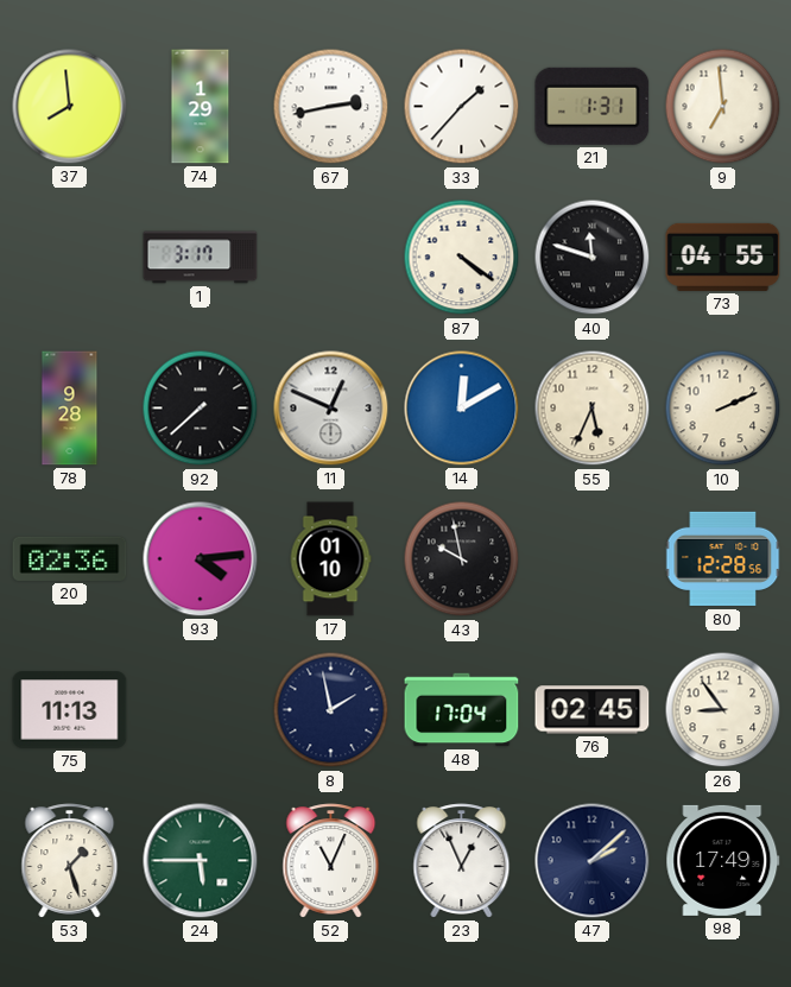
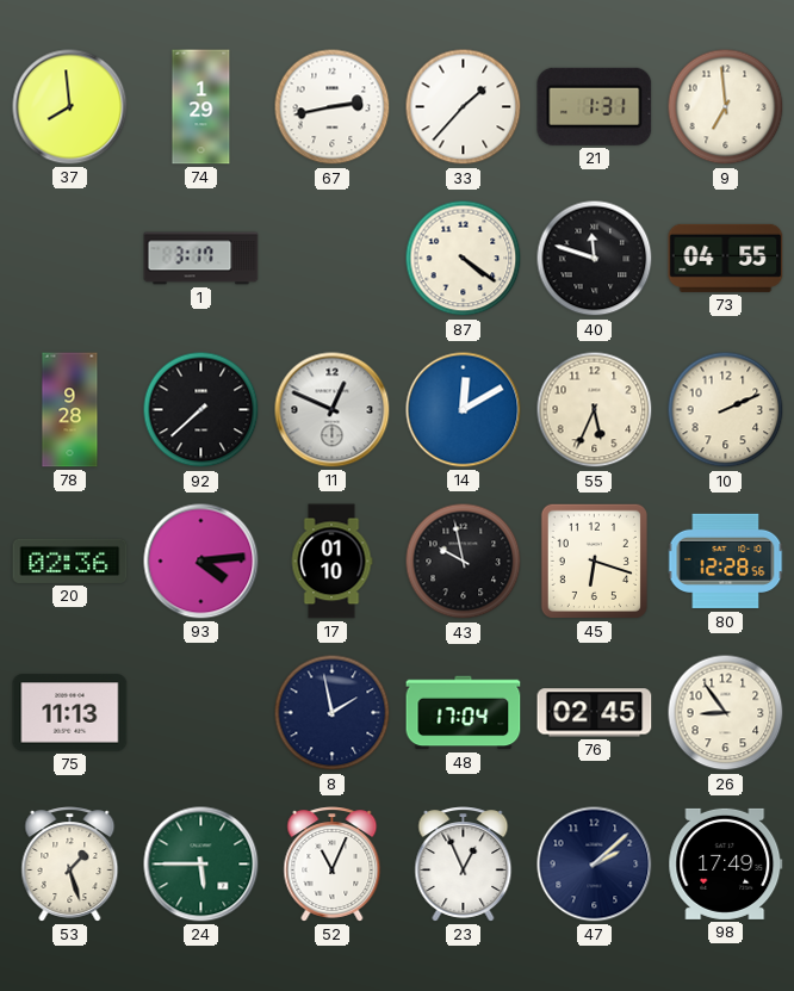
45: none -> 6:18
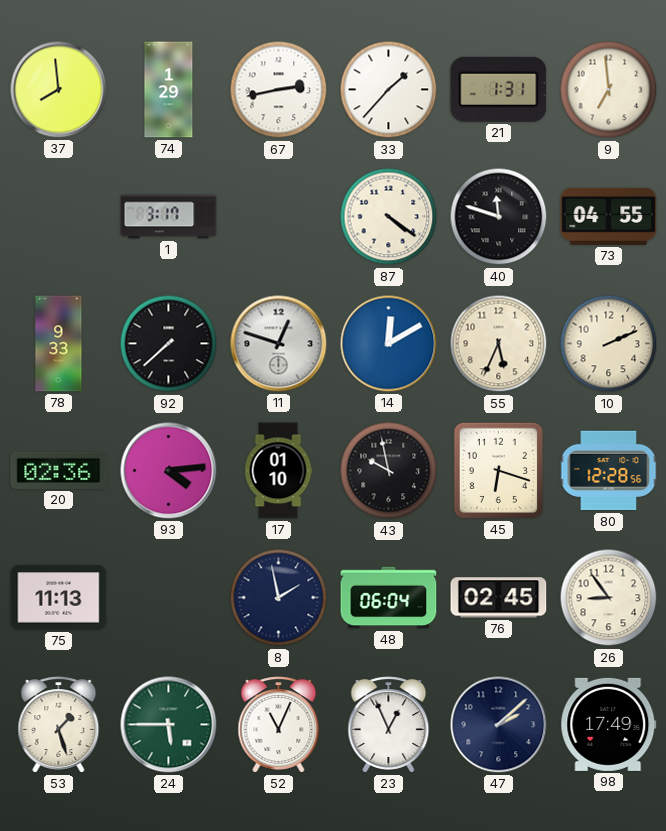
78: 9:28 -> 9:33
11: 12:49 -> 12:48
48: 17:04 -> 06:04
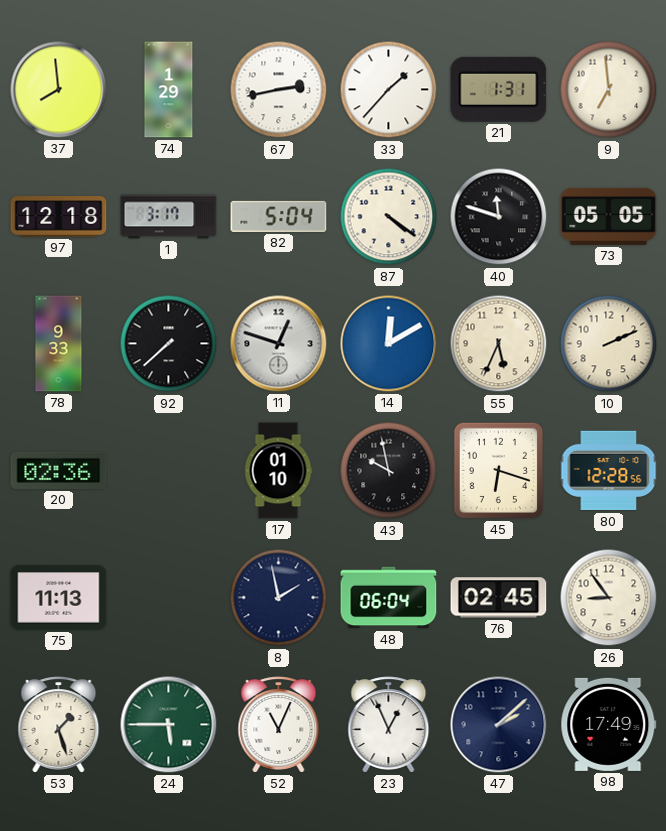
97: none -> 12:18
82: none -> 5:04
73: 04:55 -> 05:05
93: 4:14 -> none
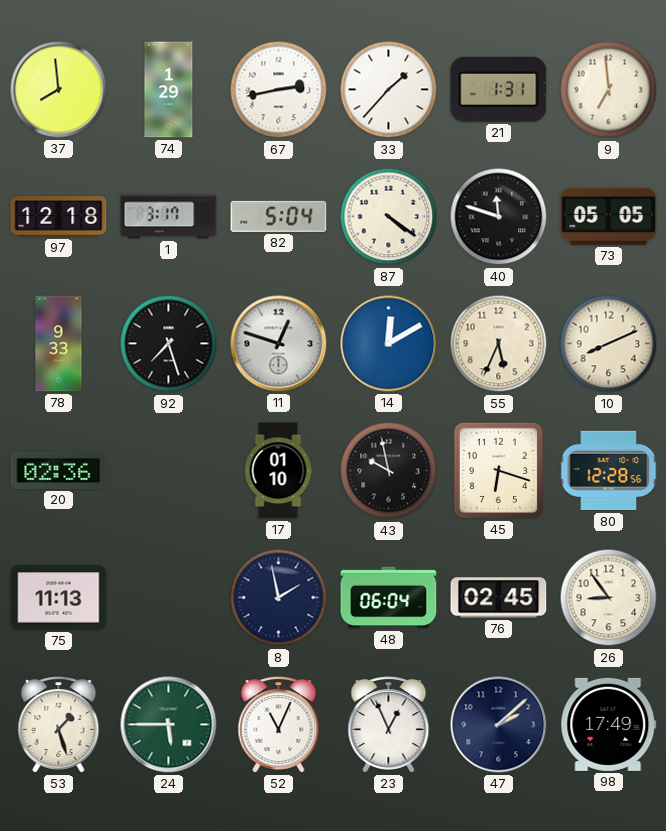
92: 7:38 -> 7:27
10: 2:11 -> 8:11
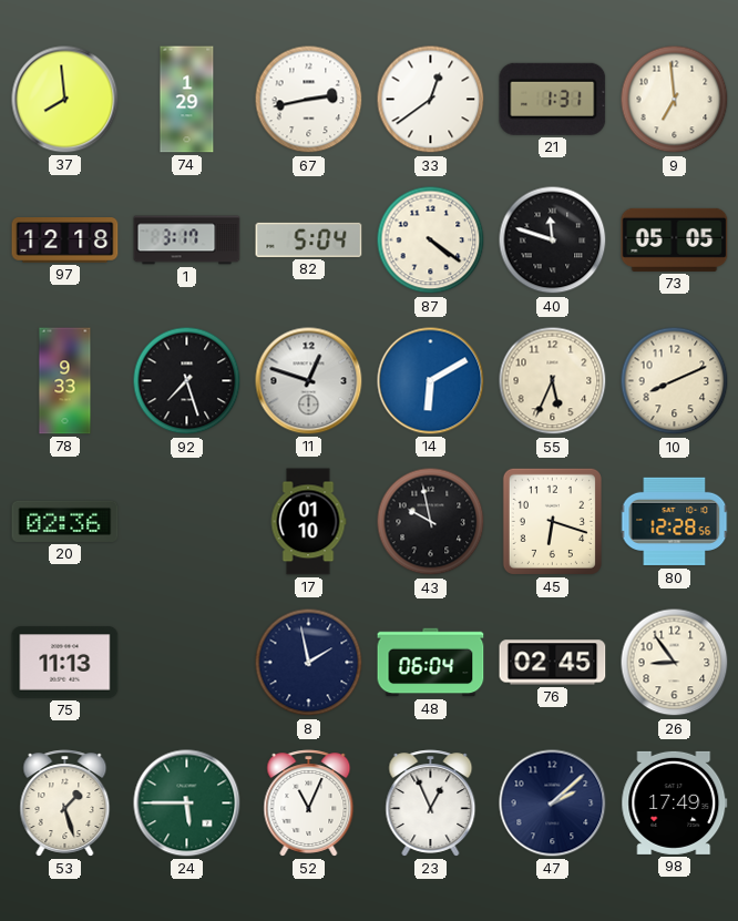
33: 1:37 -> 12:39
14: 12:10 -> 6:10
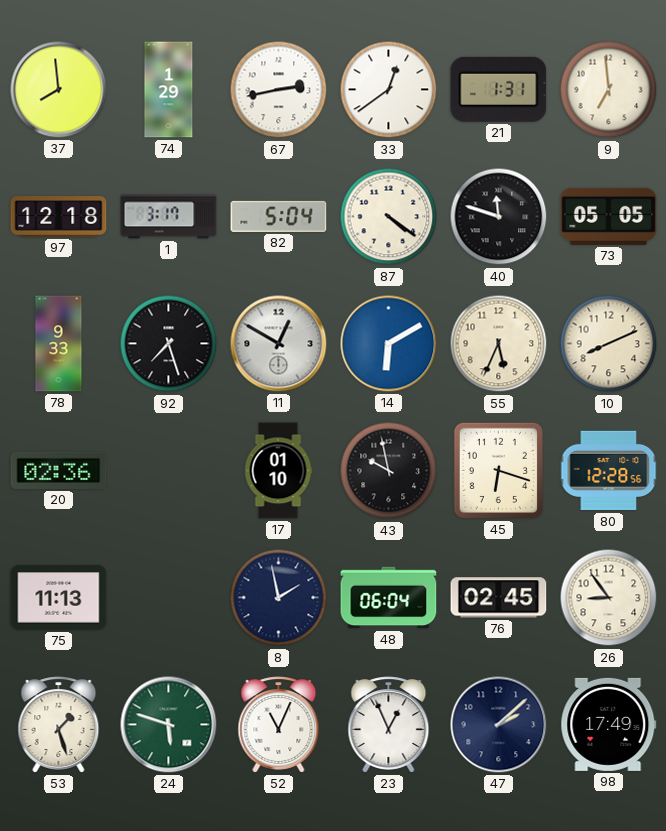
11: 12:48 -> 12:50
24: 5:45 -> 5:48
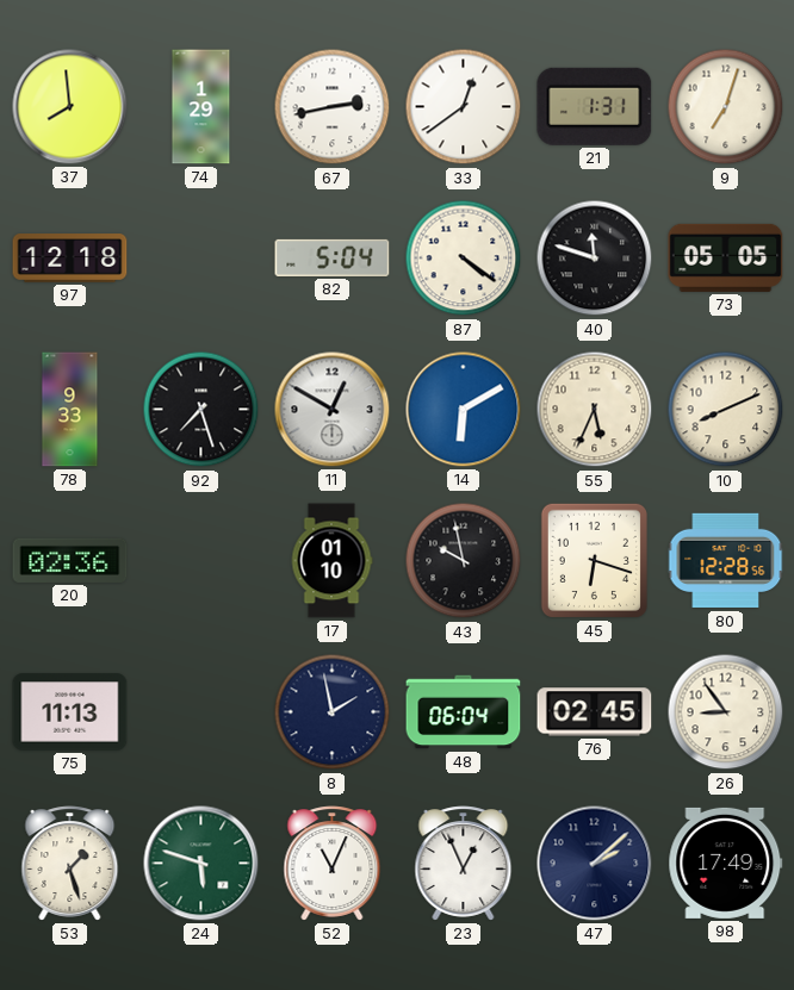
9: 6:59 -> 7:03
1: 3:17 -> none
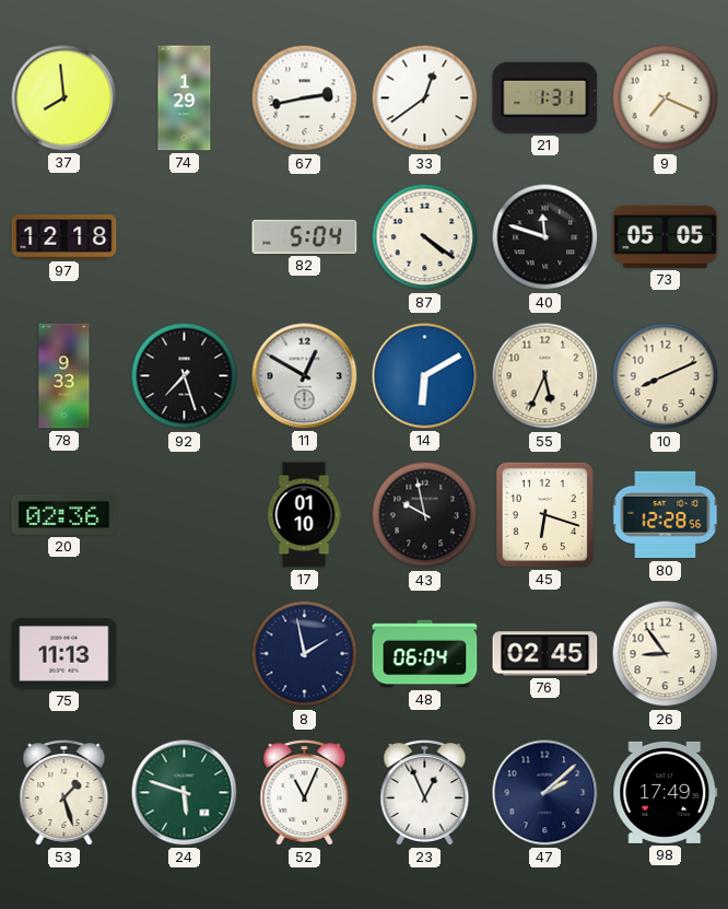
9: 7:03 -> 7:19
